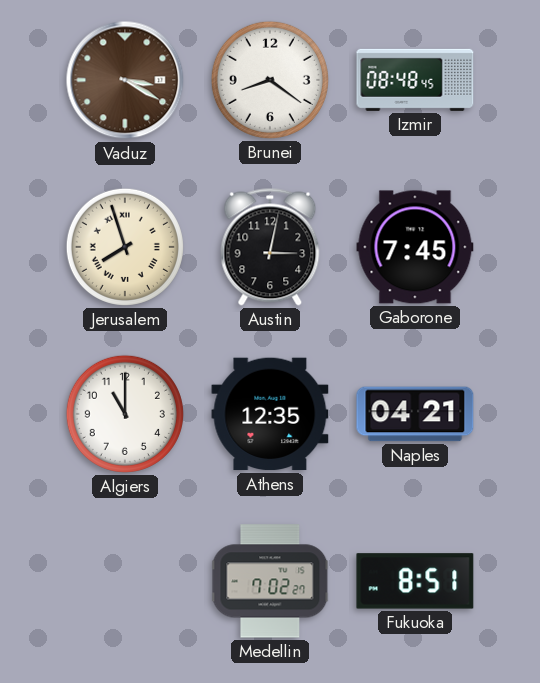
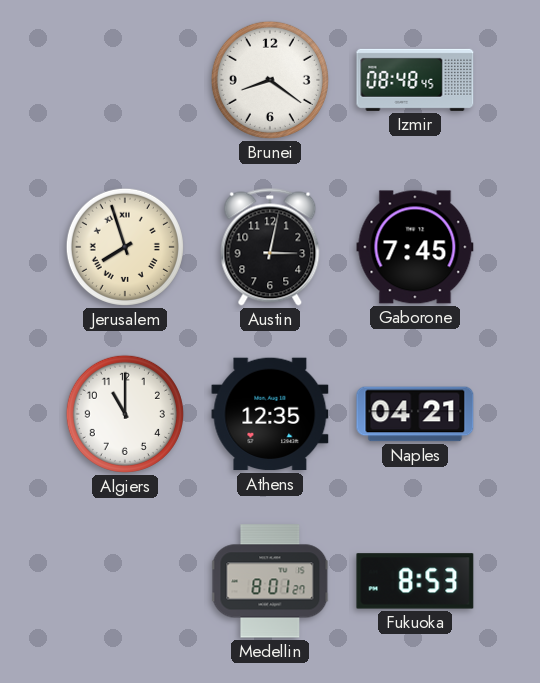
Vaduz: 3:20 -> none
Medellin: 7:02 -> 8:01
Fukuoka: 8:51 -> 8:53
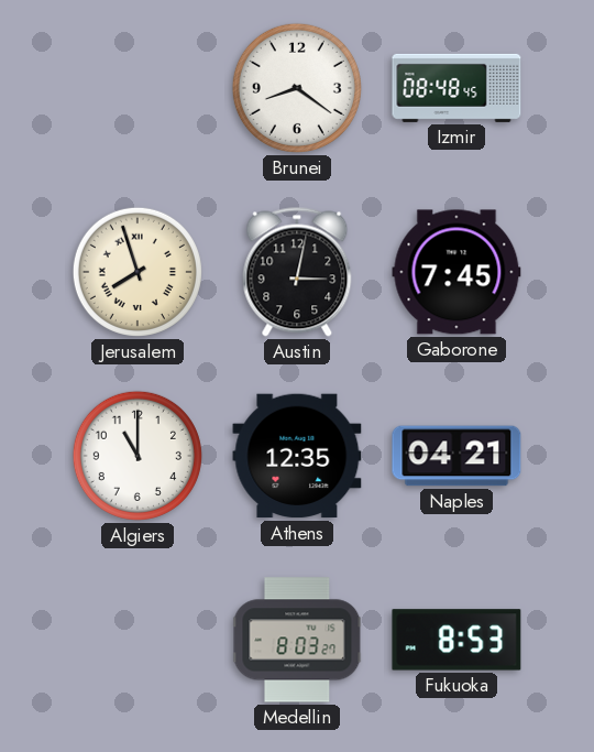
Medellin: 8:01 -> 8:03
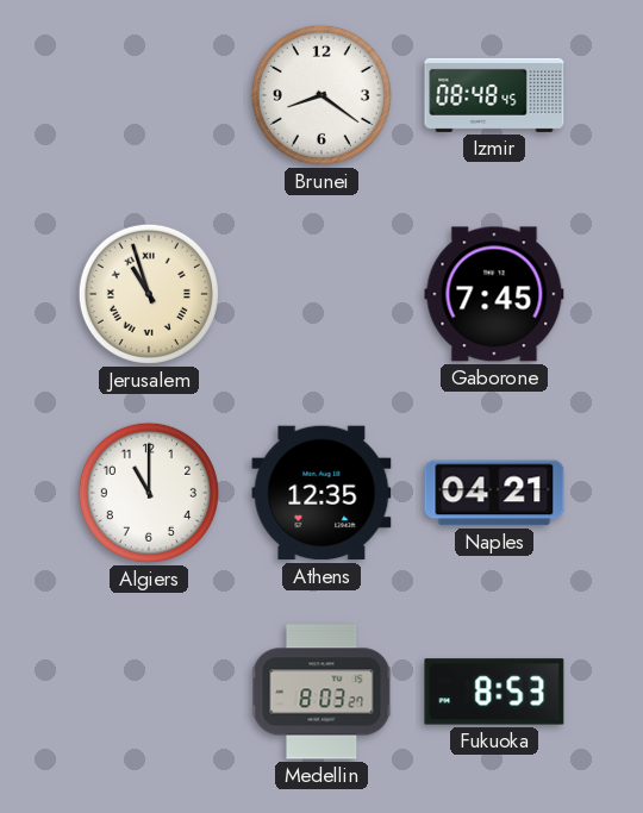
Jerusalem: 7:57 -> 10:57
Austin: 3:02 -> none
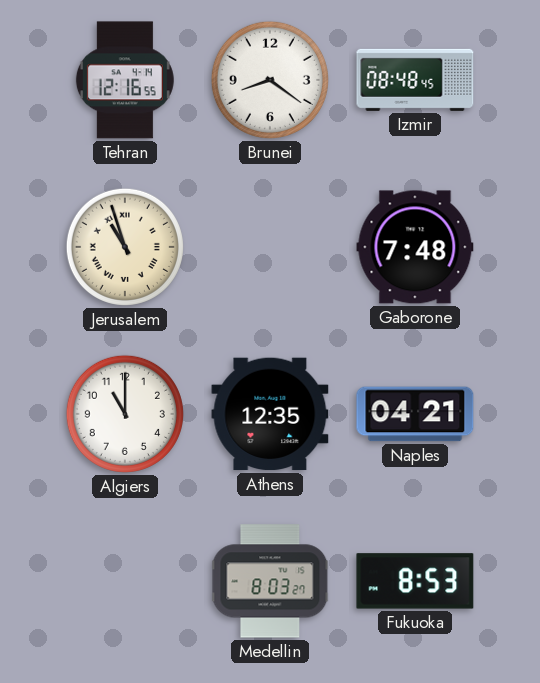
Tehran: none -> 12:16
Gaborone: 7:45 -> 7:48
